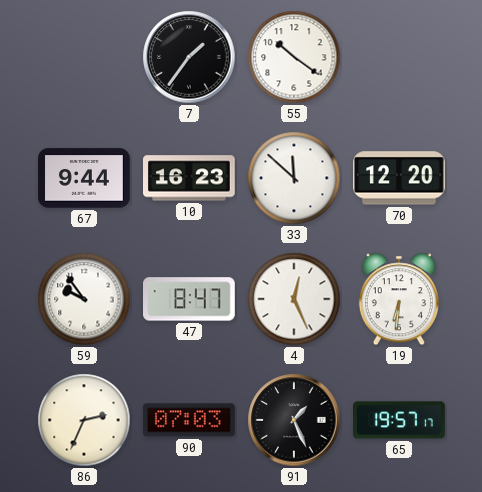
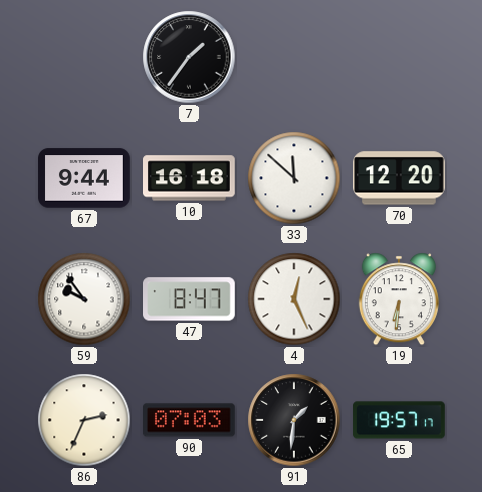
55: 10:21 -> none
10: 16:23 -> 16:18
91: 1:26 -> 1:31
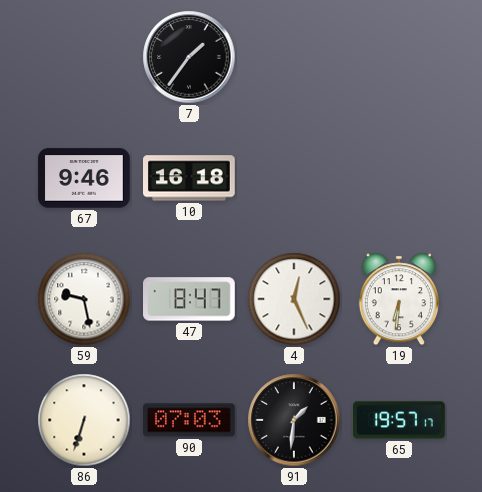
67: 9:44 -> 9:46
33: 11:52 -> none
70: 12:20 -> none
59: 9:54 -> 9:28
86: 2:34 -> 6:33
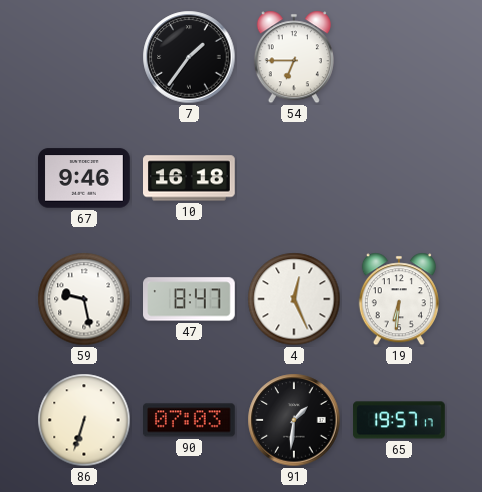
54: none -> 6:45
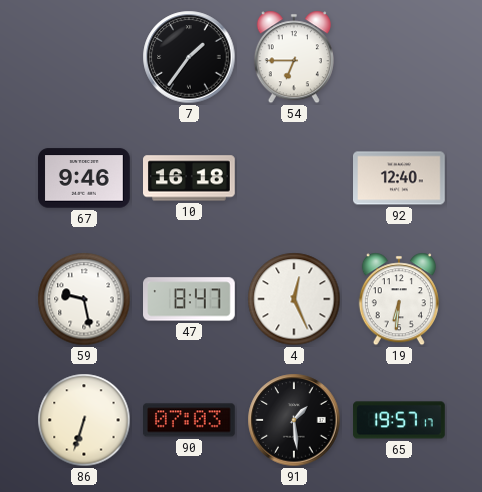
92: none -> 12:40
91: 1:31 -> 1:29
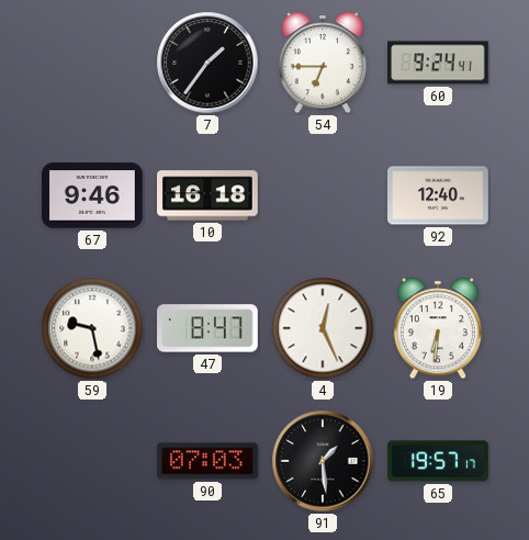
60: none -> 9:24
86: 6:33 -> none
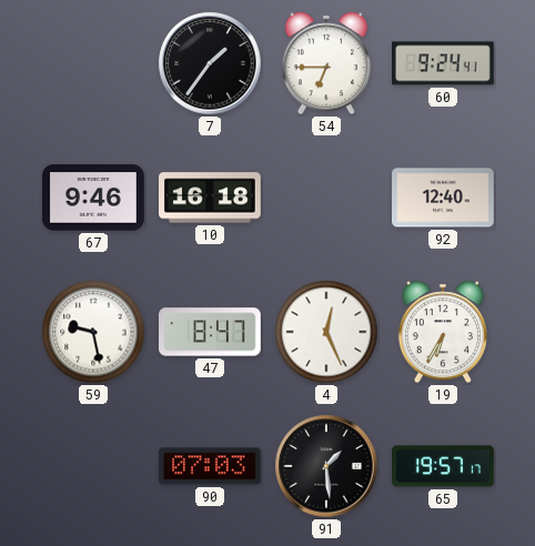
19: 6:31 -> 6:35
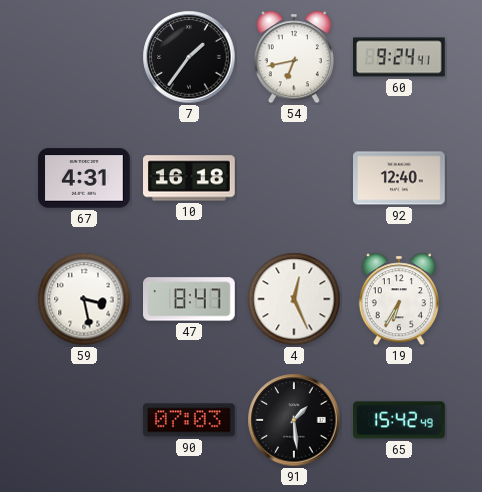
54: 6:45 -> 6:43
67: 9:46 -> 4:31
59: 9:28 -> 3:28
65: 19:57 -> 15:42
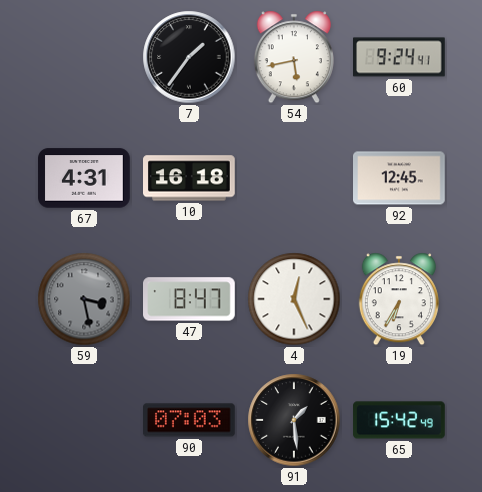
54: 6:43 -> 5:43
92: 12:40 -> 12:45
59 dial: white -> grey
